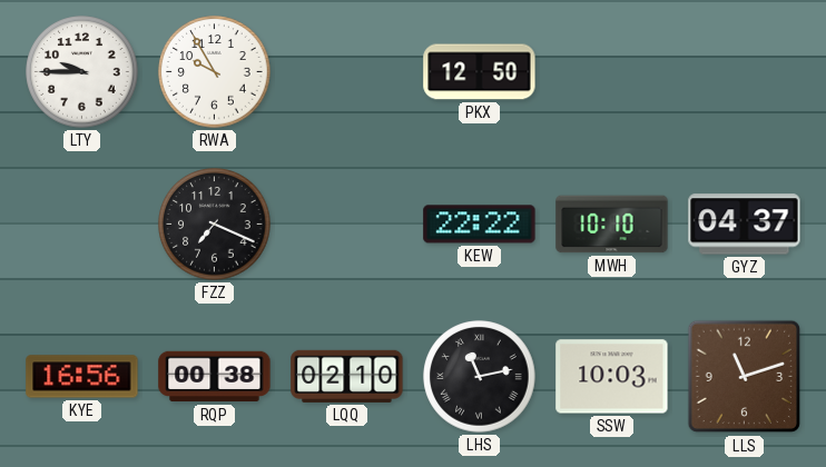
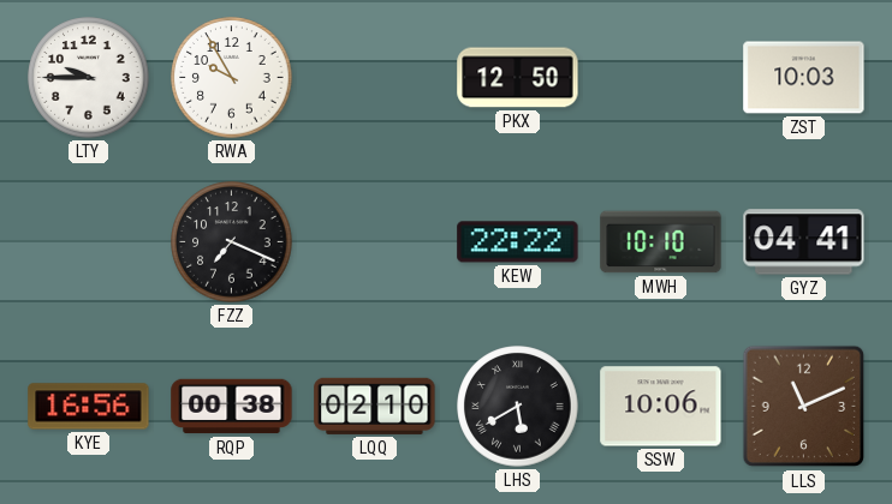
ZST: none -> 10:03
GYZ: 04:37 -> 04:41
LHS: 11:13 -> 5:40
SSW: 10:03 -> 10:06
LLS: 11:12 -> 11:11
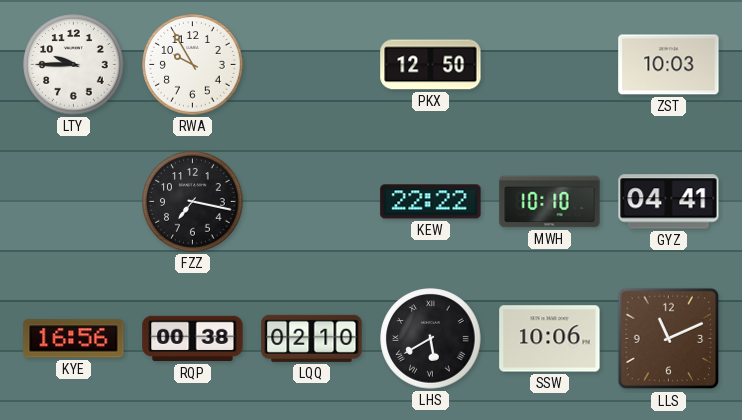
FZZ: 7:19 -> 7:17
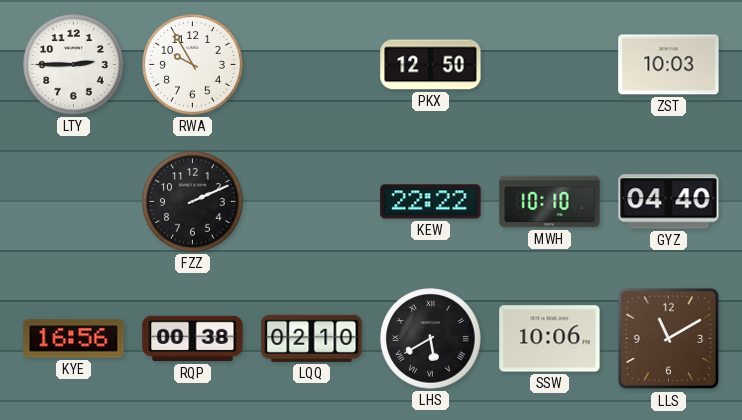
LTY: 9:45 -> 2:45
FZZ: 7:17 -> 2:11
GYZ: 04:41 -> 04:40
LLS: 11:11 -> 11:10
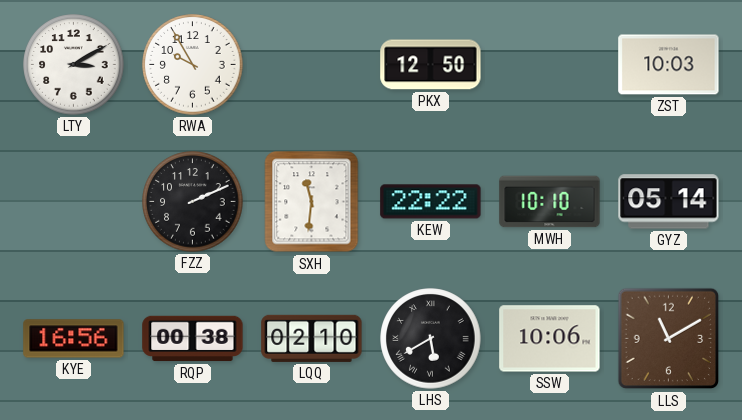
LTY: 2:45 -> 3:10
SXH: none -> 11:31
GYZ: 04:40 -> 05:14
